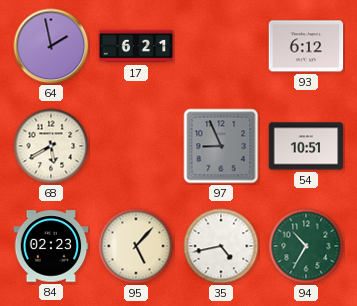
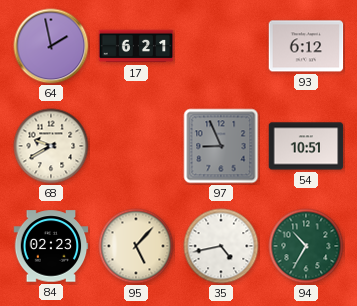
68: 5:40 -> 9:40
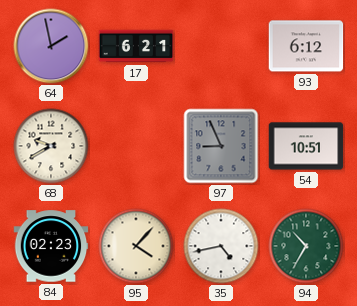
95: 5:07 -> 4:07
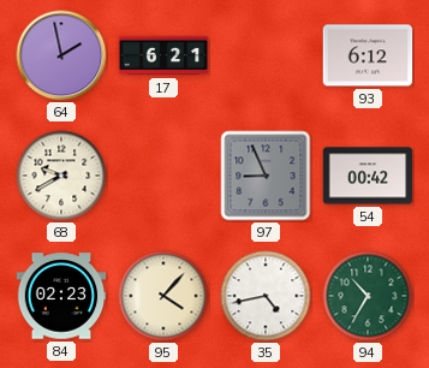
54: 10:51 -> 00:42
